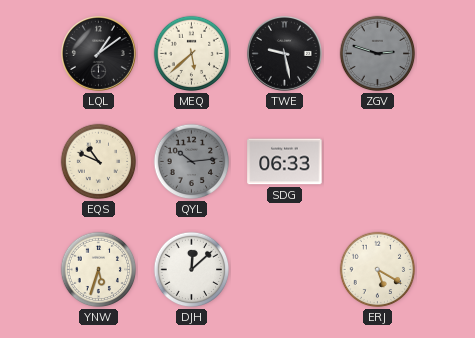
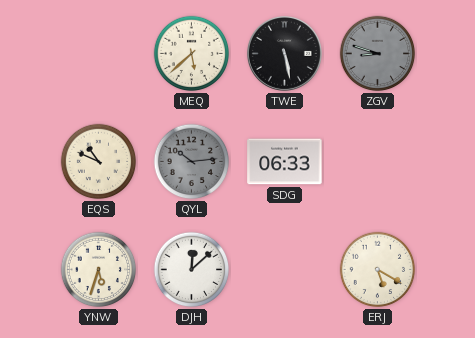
LQL: 1:09 -> none
TWE: 9:28 -> 5:28
ZGV: 2:48 -> 8:48
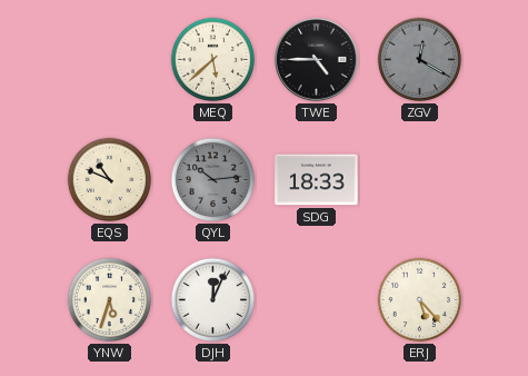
TWE: 5:28 -> 4:45
ZGV: 8:48 -> 12:20
SDG: 06:33 -> 18:33
DJH: 12:08 -> 12:04
ERJ: 5:20 -> 5:23
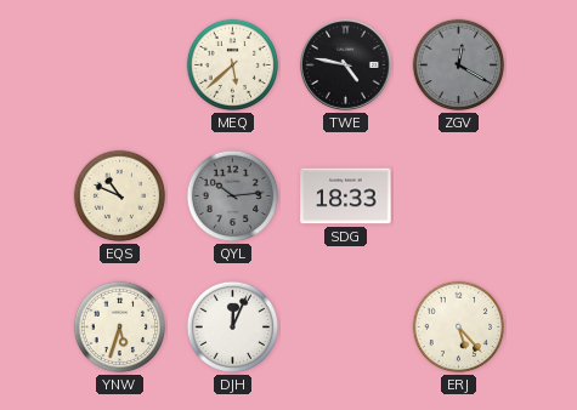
TWE: 4:45 -> 4:47
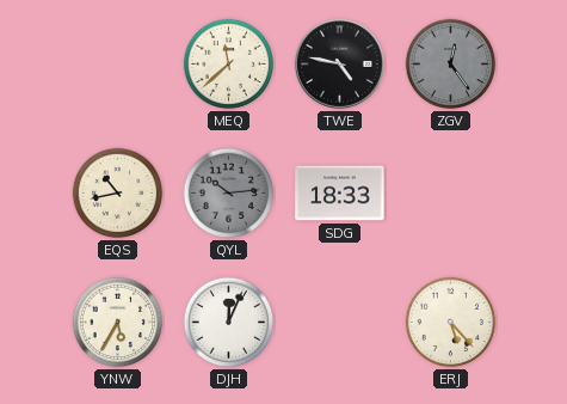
MEQ: 5:38 -> 11:38
ZGV: 12:20 -> 12:24
EQS: 10:49 -> 10:43
YNW: 5:33 -> 5:35
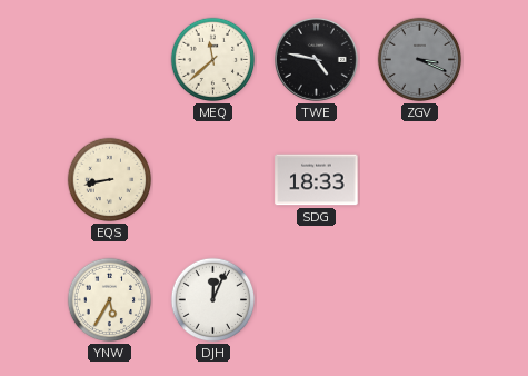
ZGV: 12:24 -> 3:19
EQS: 10:43 -> 8:43
QYL: 10:14 -> none
ERJ: 5:23 -> none
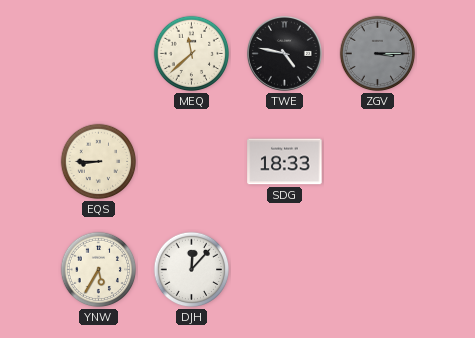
ZGV: 3:19 -> 3:15
EQS: 8:43 -> 8:45
DJH: 12:04 -> 12:07
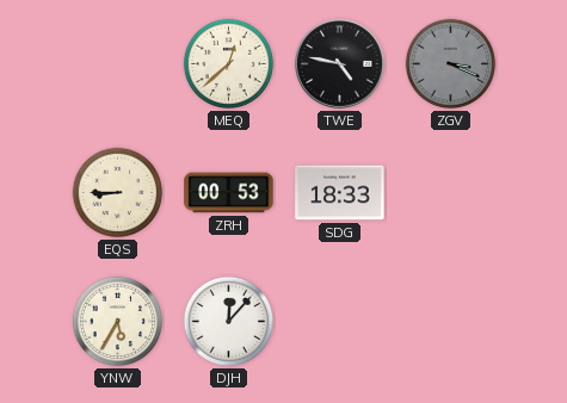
MEQ: 11:38 -> 12:38
ZGV: 3:15 -> 3:19
ZRH: none -> 00:53
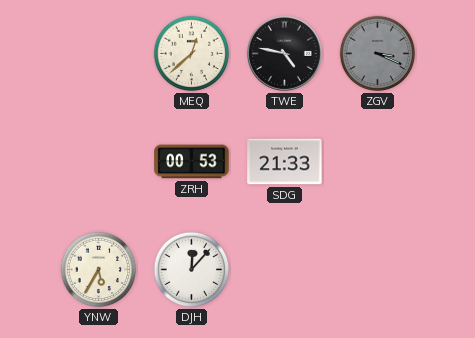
EQS: 8:45 -> none
SDG: 18:33 -> 21:33
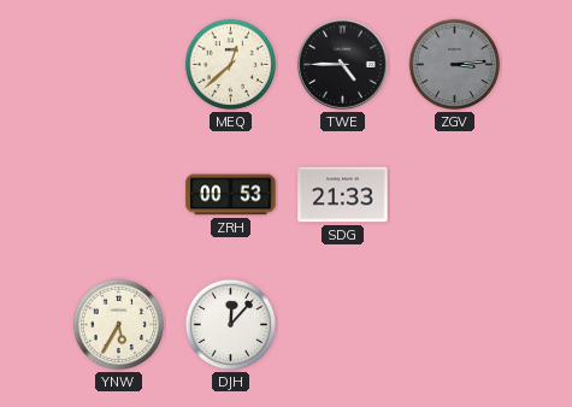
TWE: 4:47 -> 4:45
ZGV: 3:19 -> 3:14
